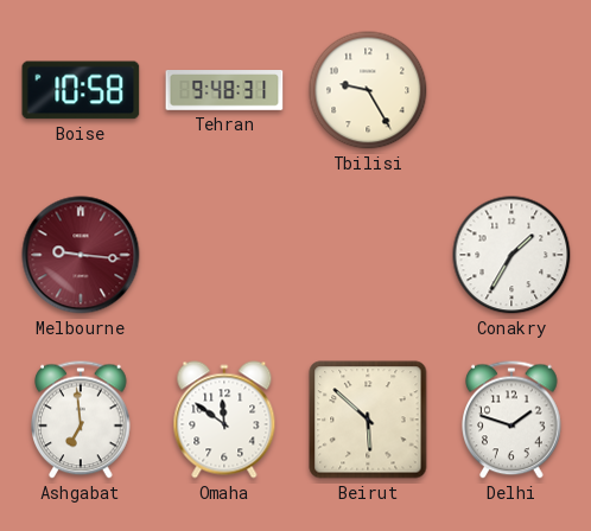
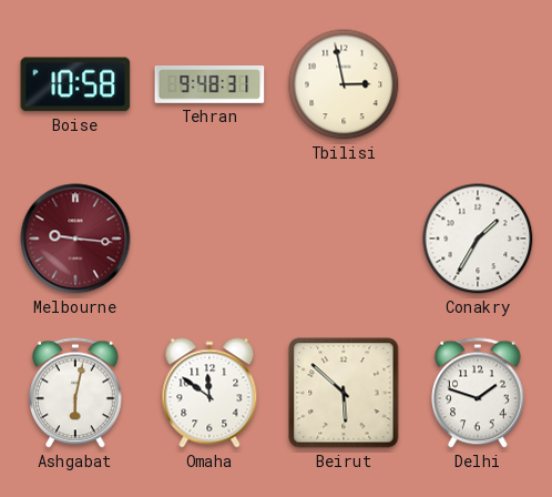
Tbilisi: 9:25 -> 2:58
Ashgabat: 6:59 -> 6:02
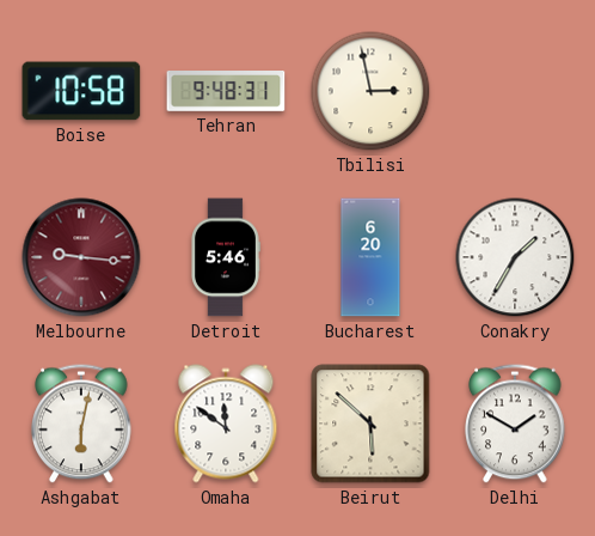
Detroit: none -> 5:46
Bucharest: none -> 6:20
Delhi: 1:48 -> 1:50
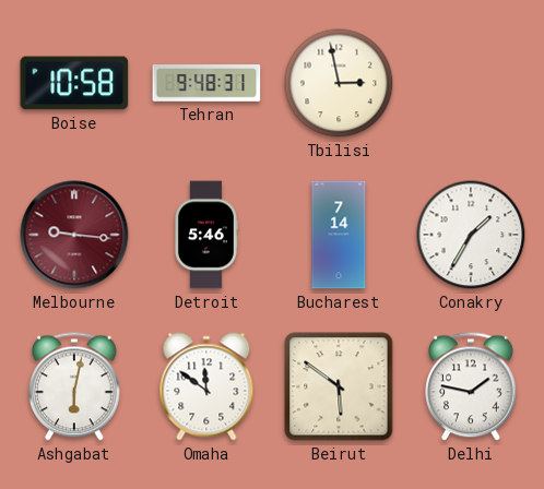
Bucharest: 6:20 -> 7:14
Beirut: 5:52 -> 5:51
Delhi: 1:50 -> 1:47
